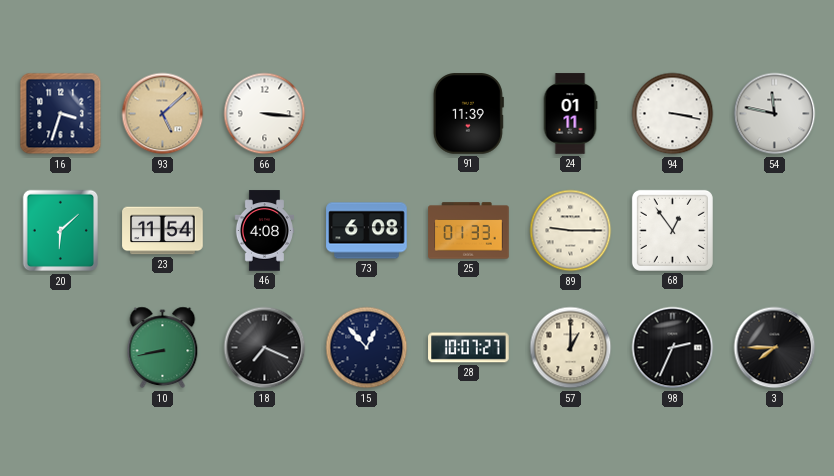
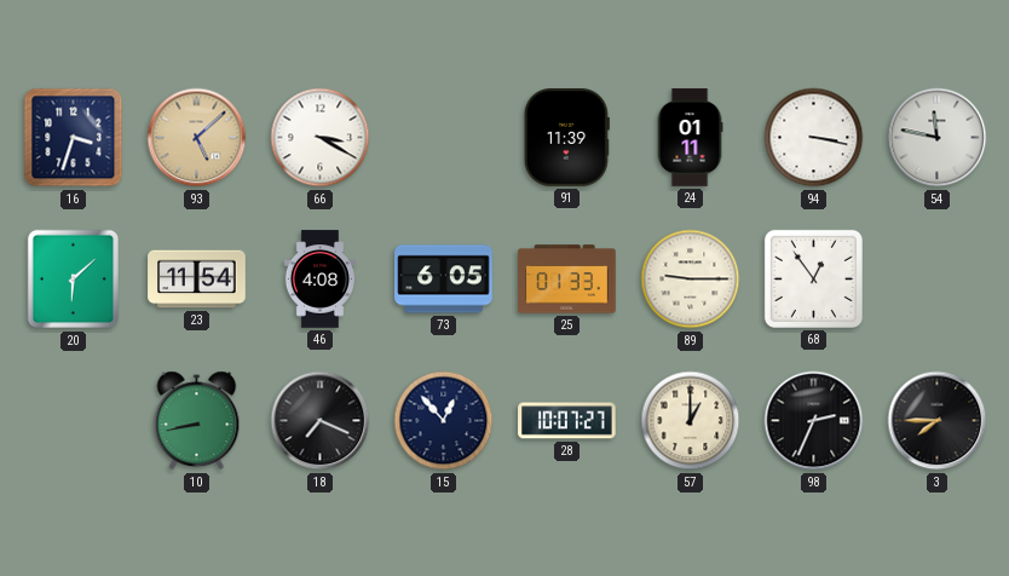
66: 3:16 -> 3:20
73: 6:08 -> 6:05
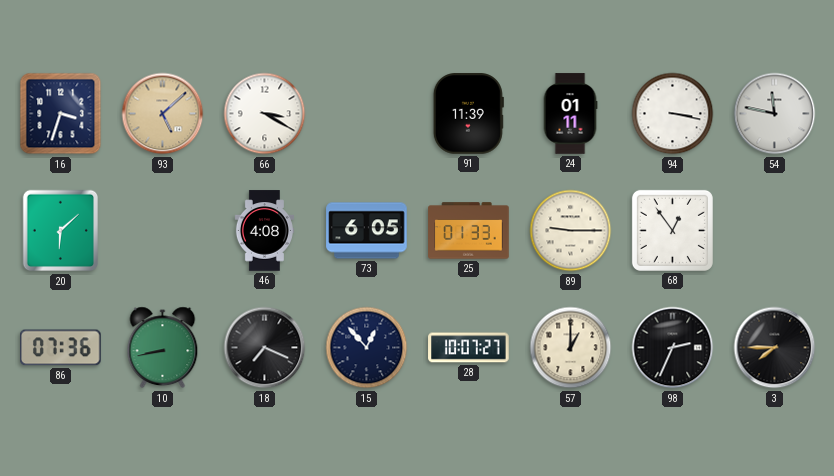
23: 11:54 -> none
86: none -> 07:36
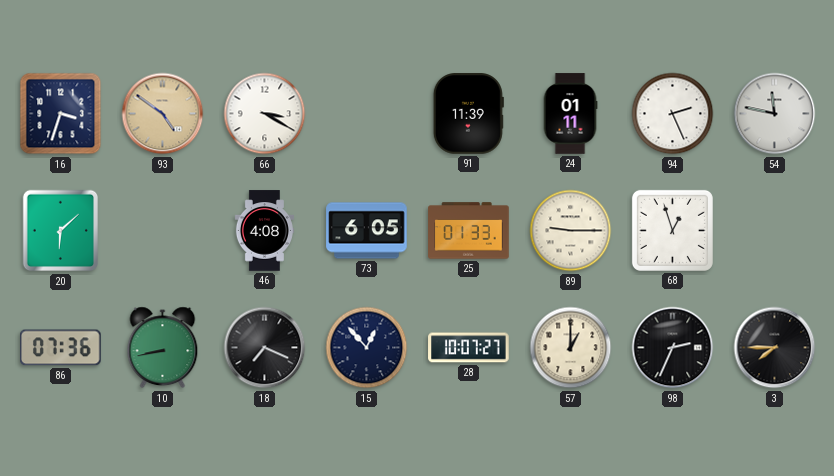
93: 5:08 -> 4:51
94: 3:17 -> 2:26
68: 12:54 -> 12:57
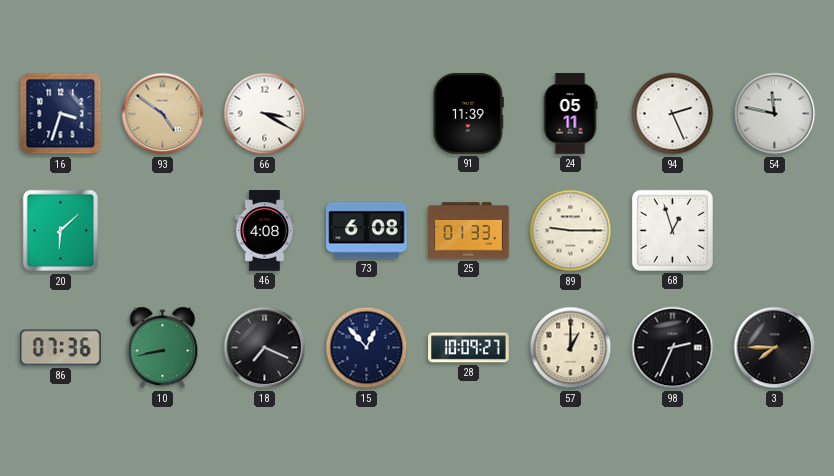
24: 01:11 -> 05:11
73: 6:05 -> 6:08
28: 10:07 -> 10:09
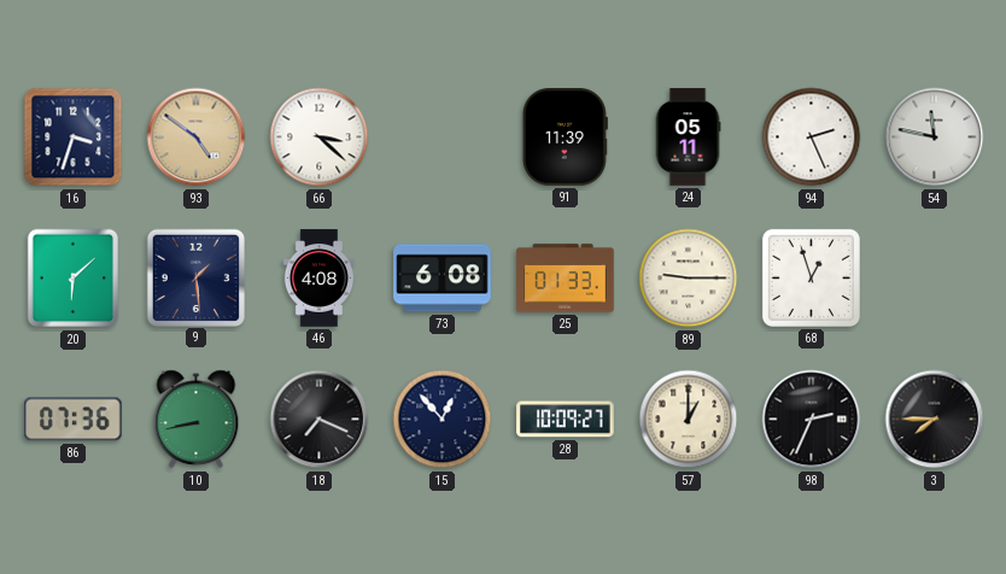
66: 3:20 -> 3:22
9: none -> 1:29
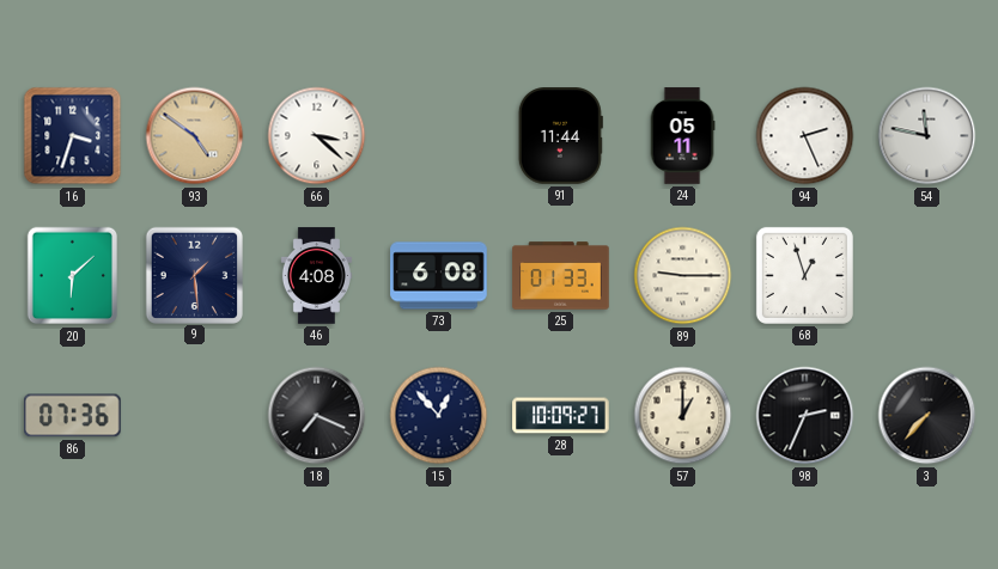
91: 11:39 -> 11:44
10: 8:43 -> none
3: 7:45 -> 7:37
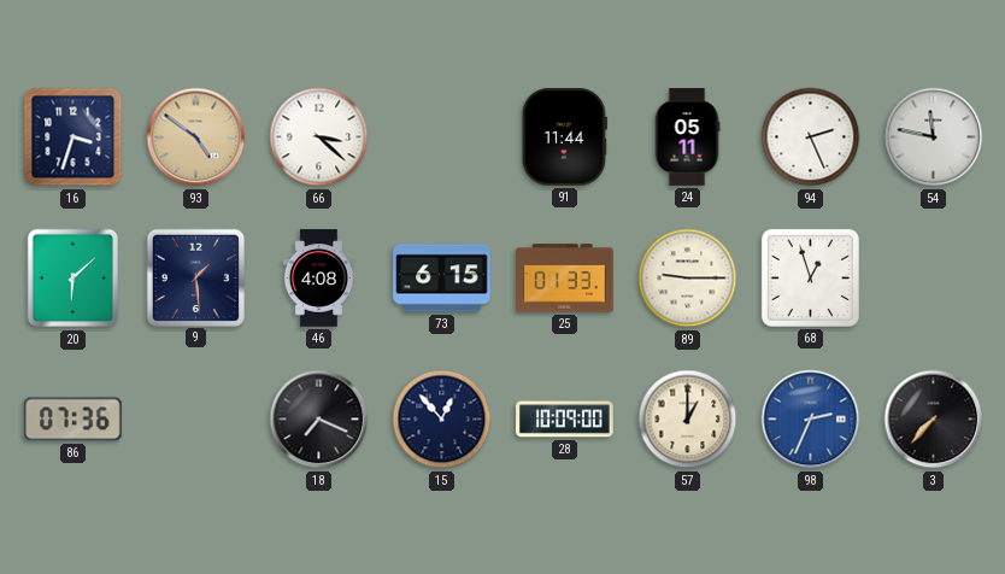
73: 6:08 -> 6:15
28: 10:09:27 -> 10:09:00
98 dial: black -> blue
